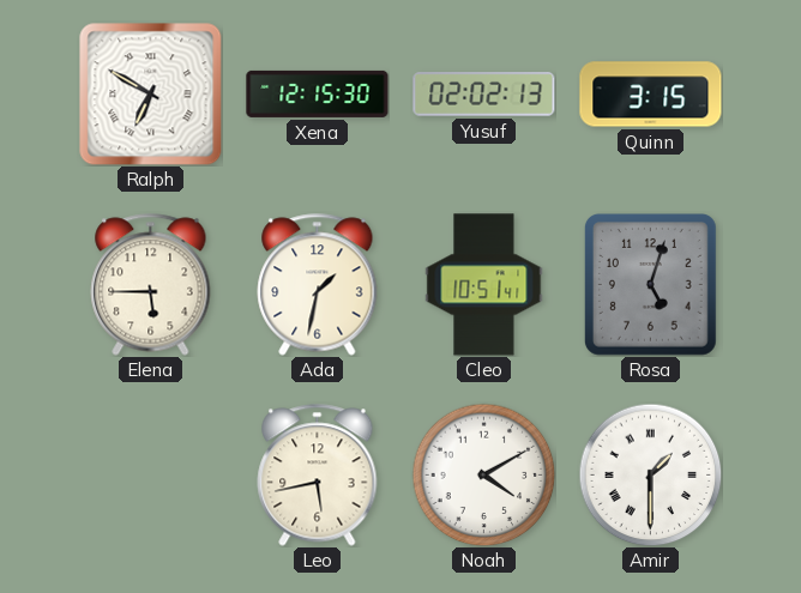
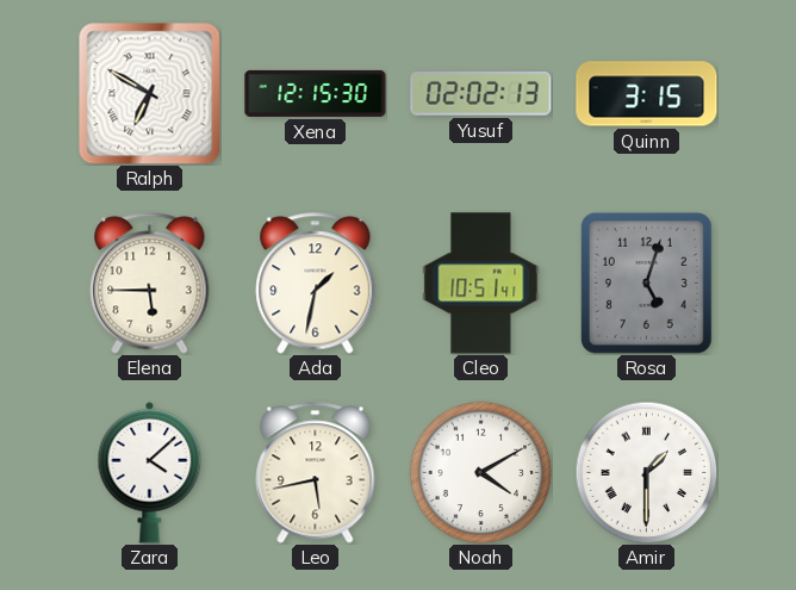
Zara: none -> 4:08
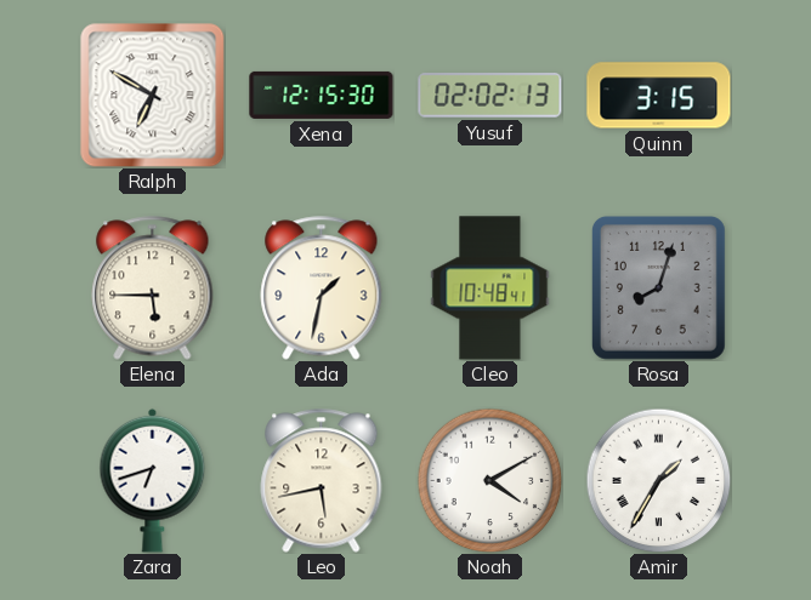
Cleo: 10:51 -> 10:48
Rosa: 5:03 -> 8:03
Zara: 4:08 -> 6:42
Amir: 1:30 -> 1:35
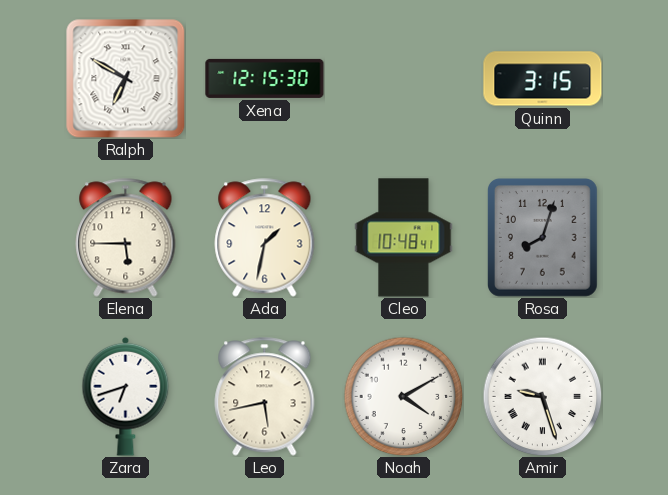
Yusuf: 02:02 -> none
Amir: 1:35 -> 9:27
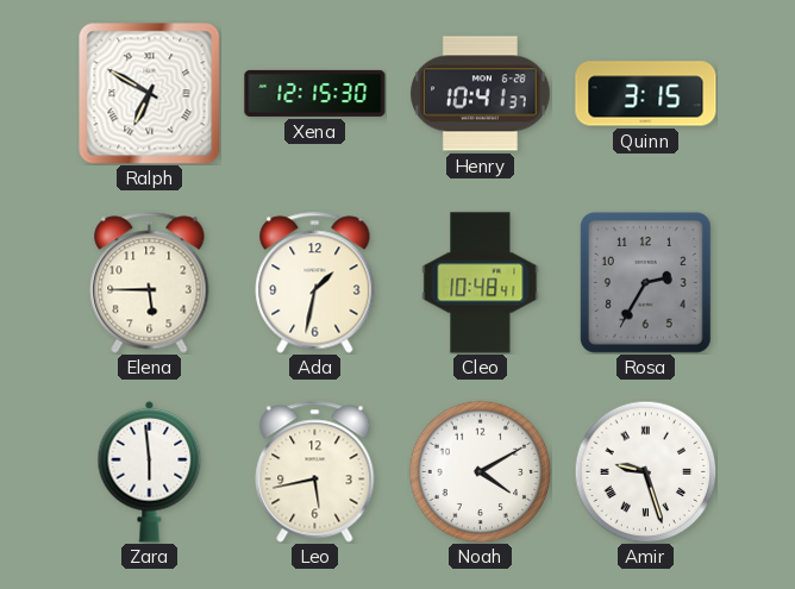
Henry: none -> 10:41
Rosa: 8:03 -> 2:35
Zara: 6:42 -> 5:59
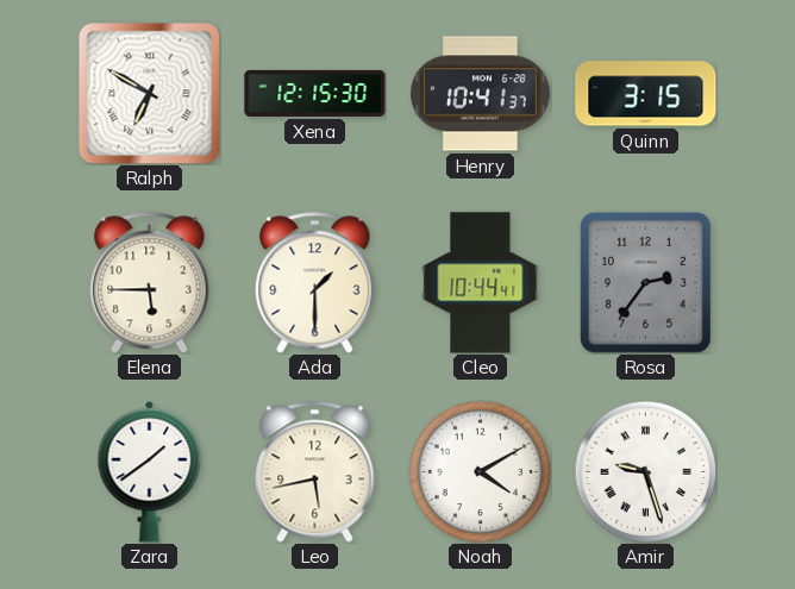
Ada: 1:32 -> 1:30
Cleo: 10:48 -> 10:44
Rosa: 2:35 -> 2:36
Zara: 5:59 -> 1:39
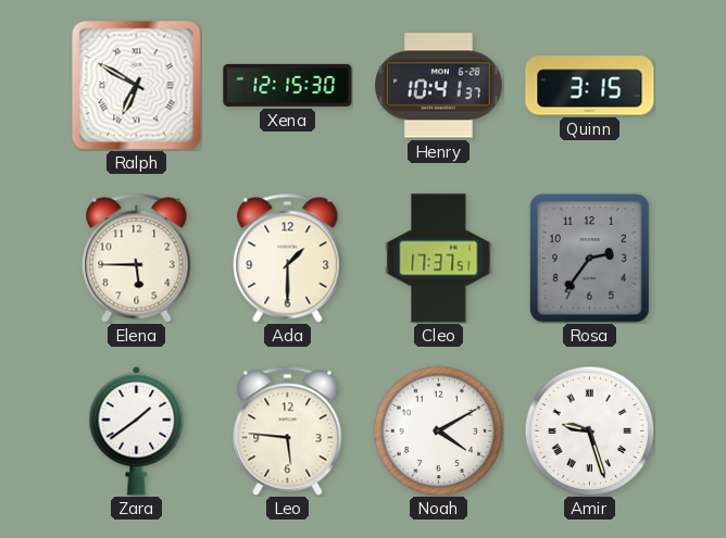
Cleo: 10:44 -> 17:37
Leo: 5:43 -> 5:46
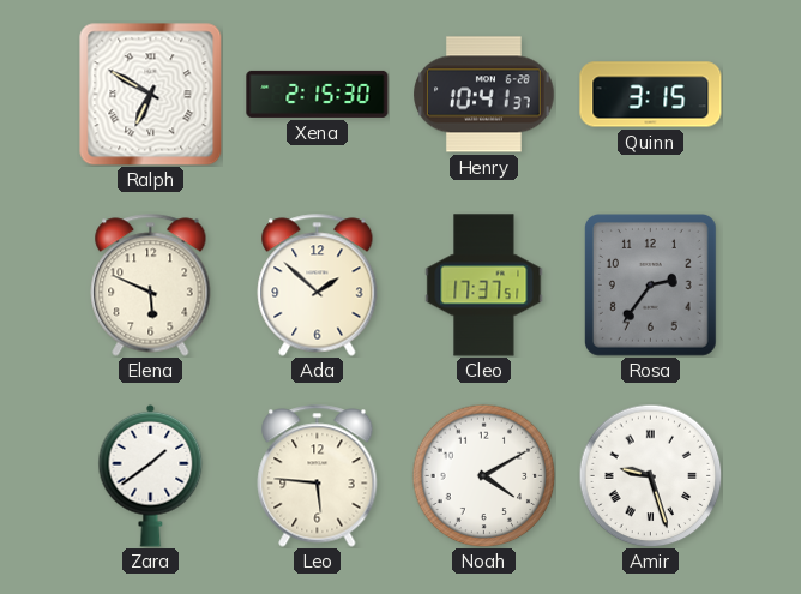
Xena: 12:15 -> 2:15
Elena: 5:45 -> 5:49
Ada: 1:30 -> 1:52
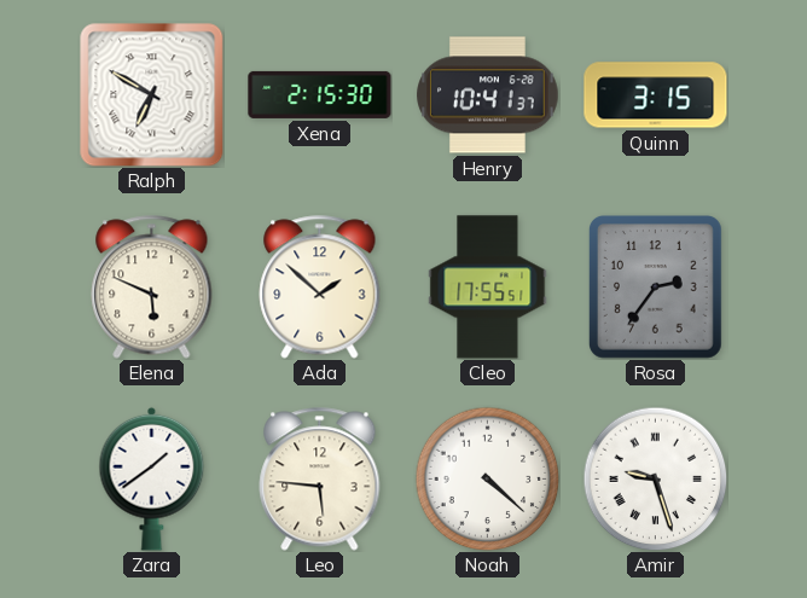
Cleo: 17:37 -> 17:55
Noah: 4:10 -> 4:22
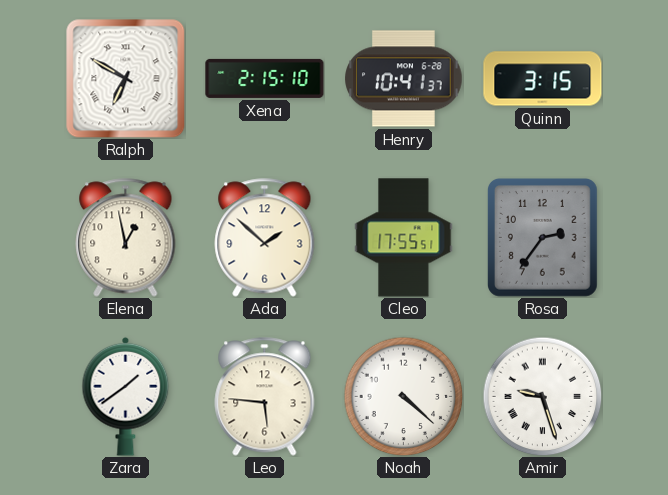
Xena: 2:15:30 -> 2:15:10
Elena: 5:49 -> 12:58
